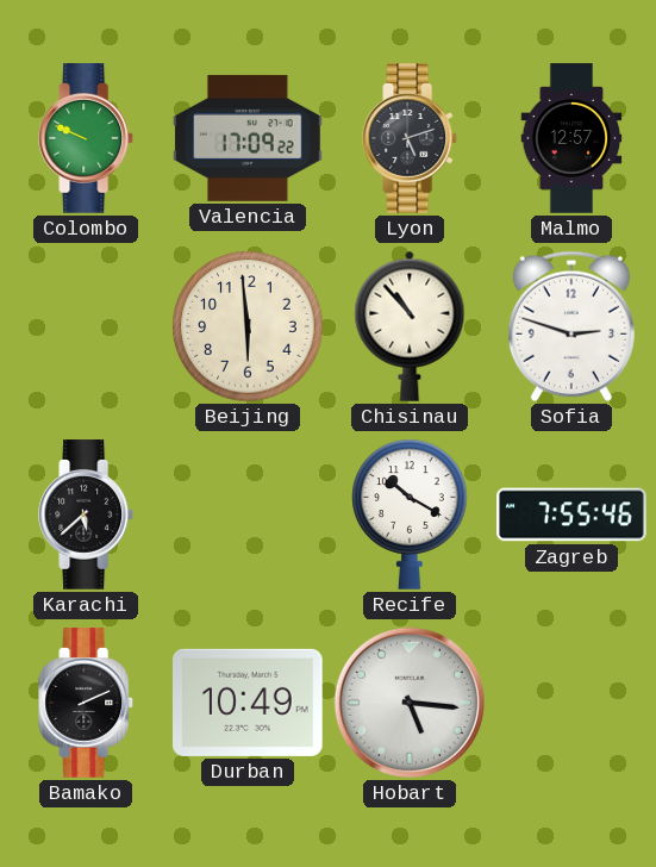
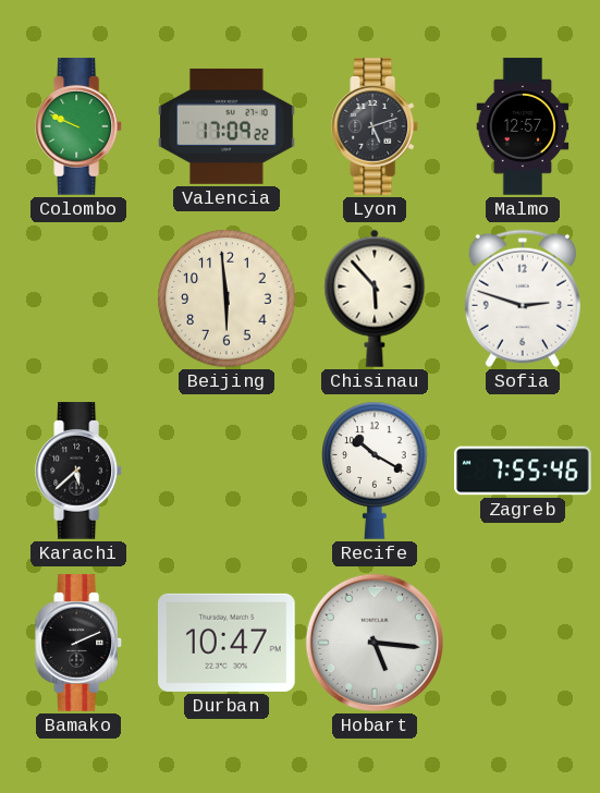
Chisinau: 10:53 -> 5:53
Durban: 10:49 -> 10:47
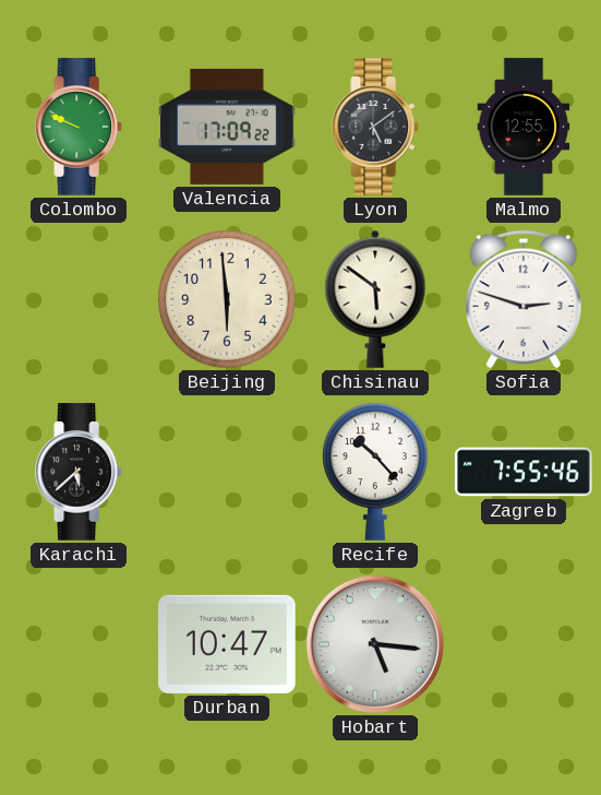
Lyon: 5:12 -> 5:09
Malmo: 12:57 -> 12:55
Chisinau: 5:53 -> 5:51
Recife: 10:20 -> 10:23
Bamako: 2:11 -> none
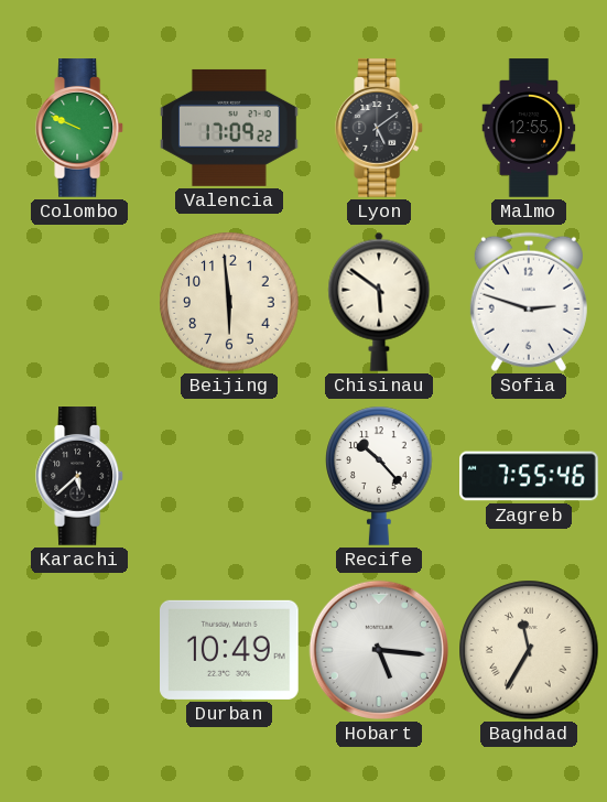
Durban: 10:47 -> 10:49
Baghdad: none -> 11:35
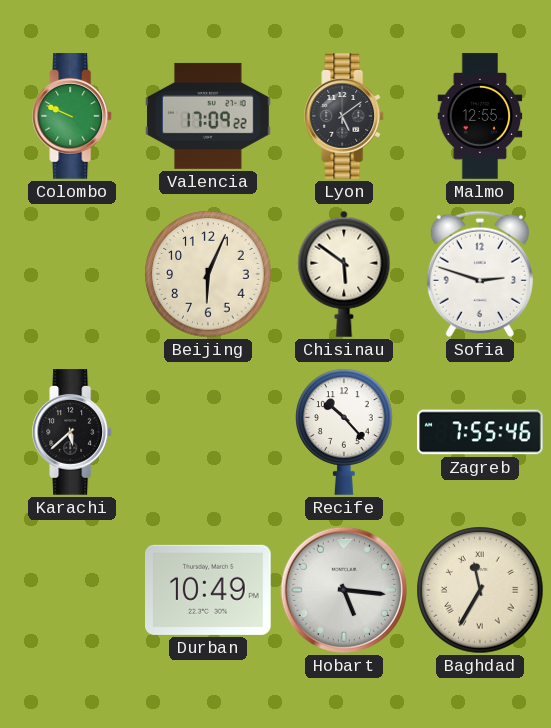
Beijing: 5:59 -> 6:04
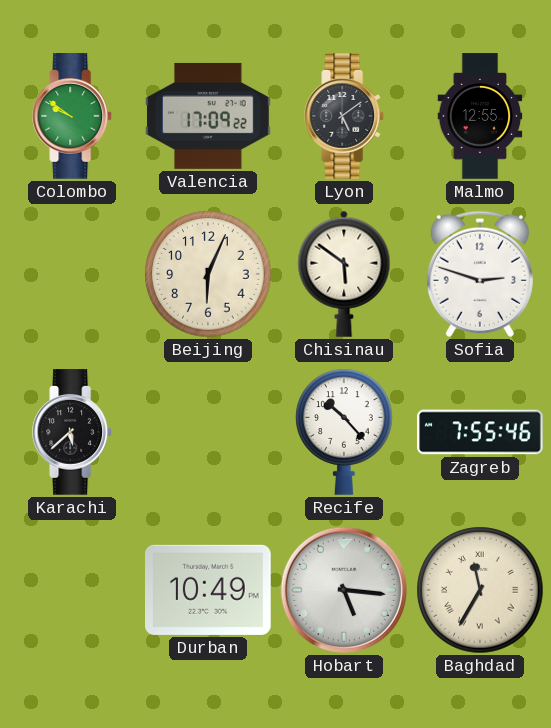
Colombo: 9:49 -> 9:51
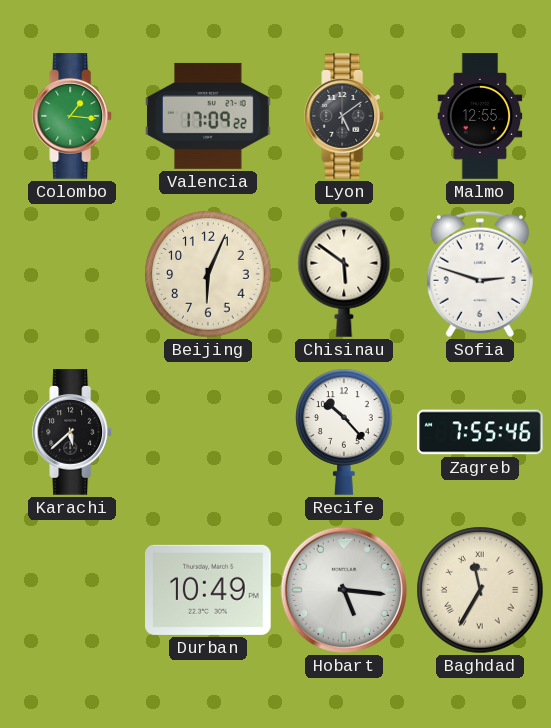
Colombo: 9:51 -> 1:16
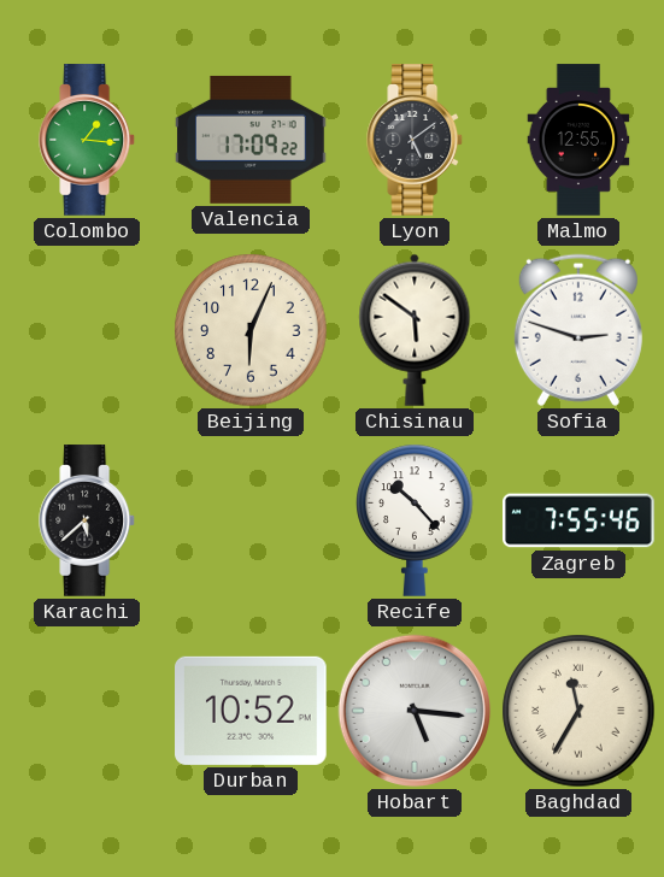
Durban: 10:49 -> 10:52
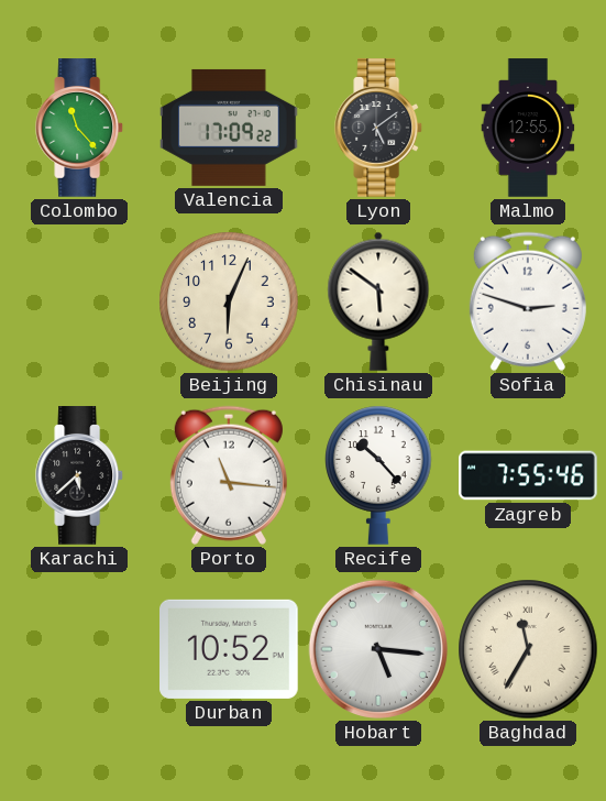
Colombo: 1:16 -> 11:23
Porto: none -> 11:16
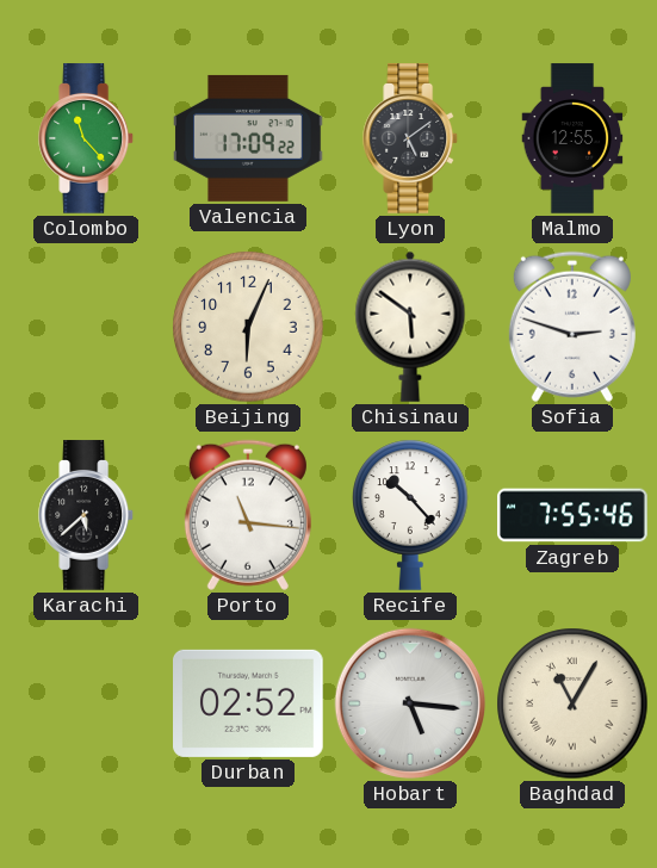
Durban: 10:52 -> 02:52
Baghdad: 11:35 -> 11:05
